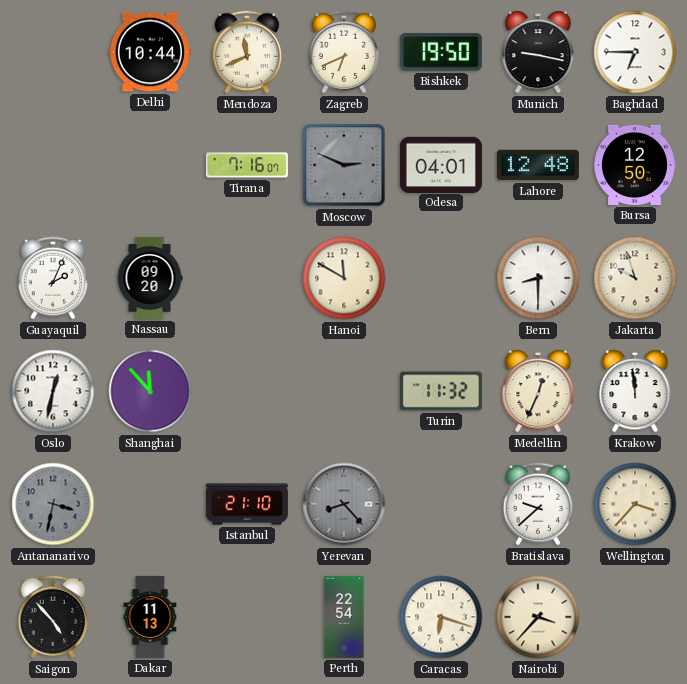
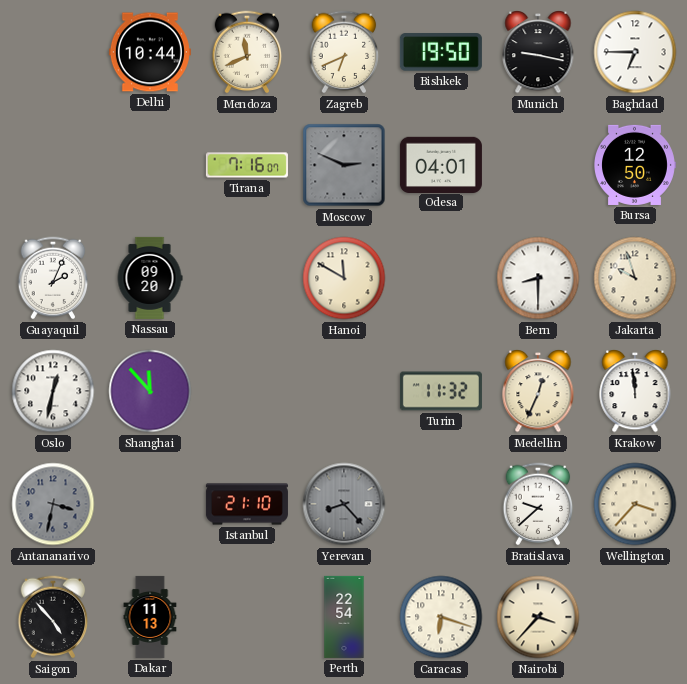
Lahore: 12:48 -> none
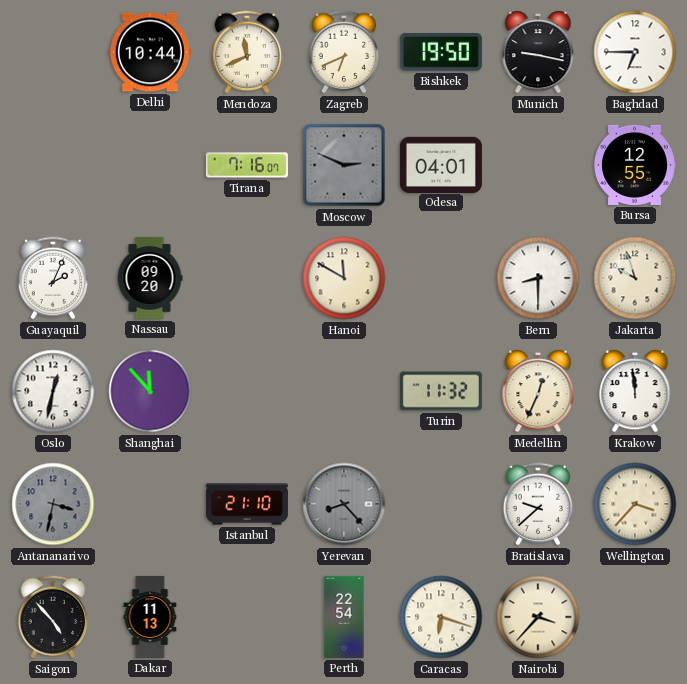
Bursa: 12:50 -> 12:55
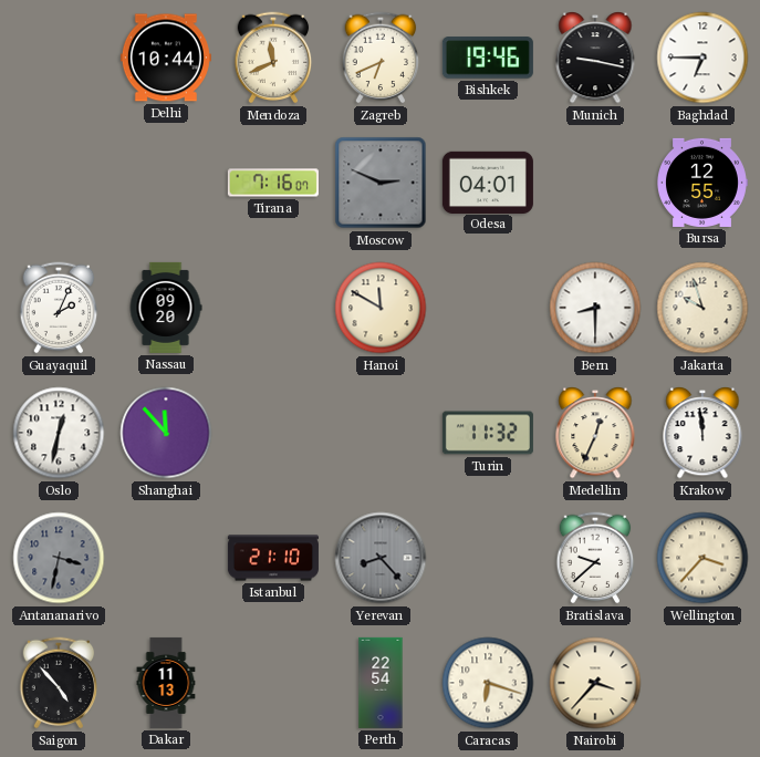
Bishkek: 19:50 -> 19:46
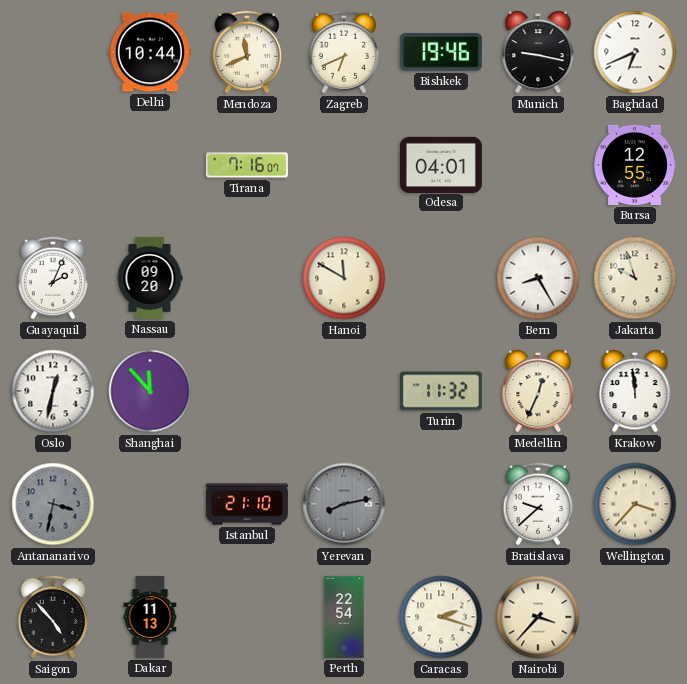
Baghdad: 6:45 -> 6:41
Moscow: 2:49 -> none
Bern: 8:30 -> 8:25
Yerevan: 8:23 -> 8:13
Caracas: 6:18 -> 2:18
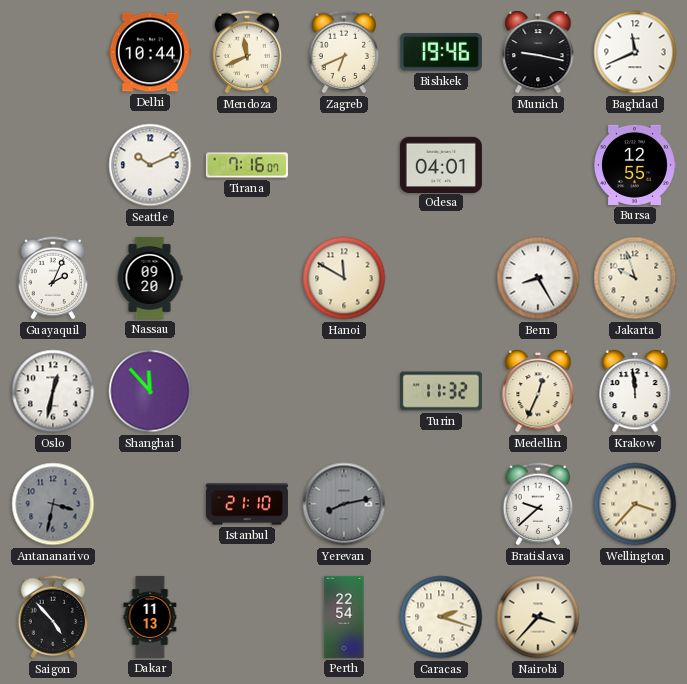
Baghdad: 6:41 -> 11:41
Seattle: none -> 10:11
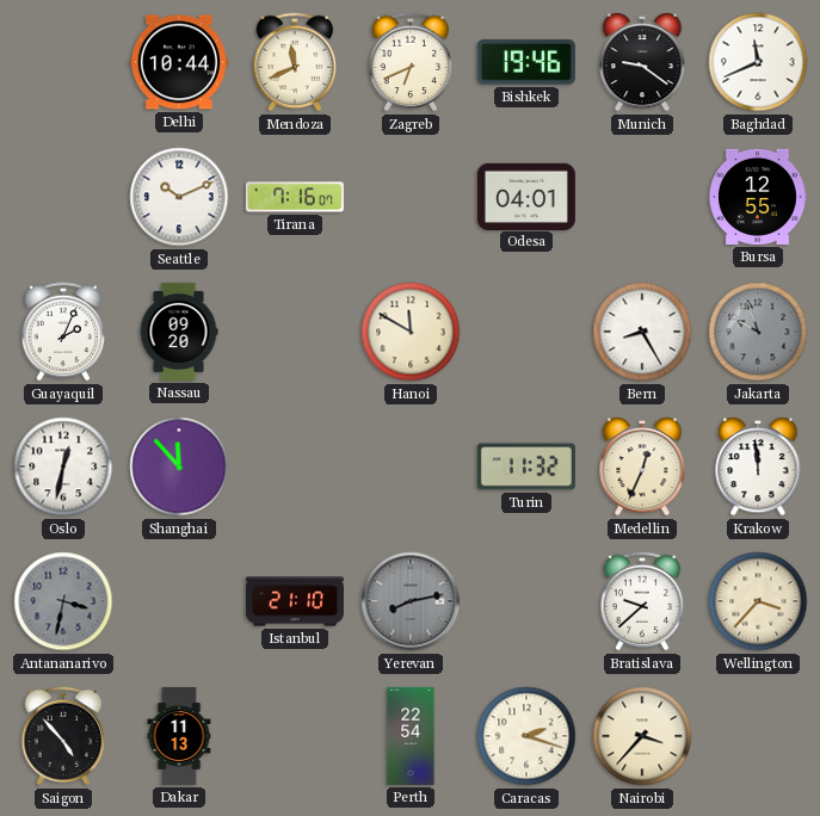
Munich: 9:17 -> 9:21
Jakarta dial: cream -> grey
